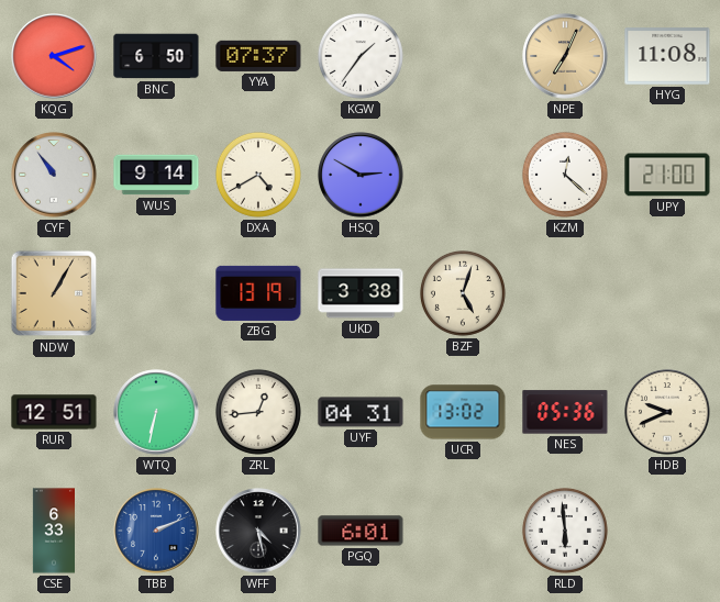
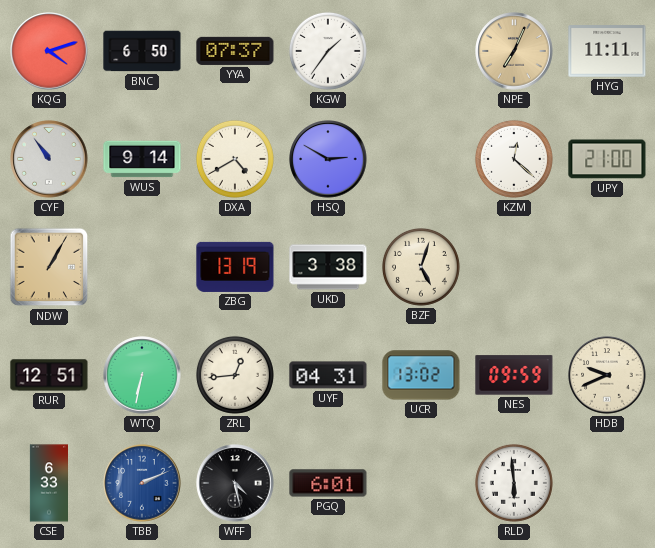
HYG: 11:08 -> 11:11
NES: 05:36 -> 09:59
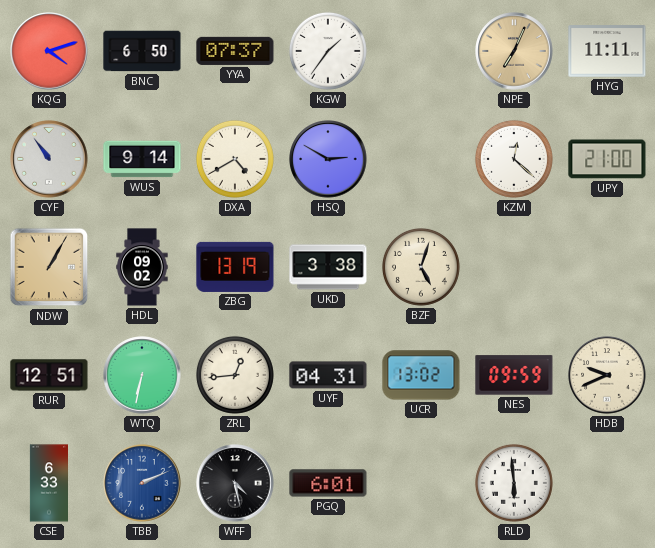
HDL: none -> 09:02
